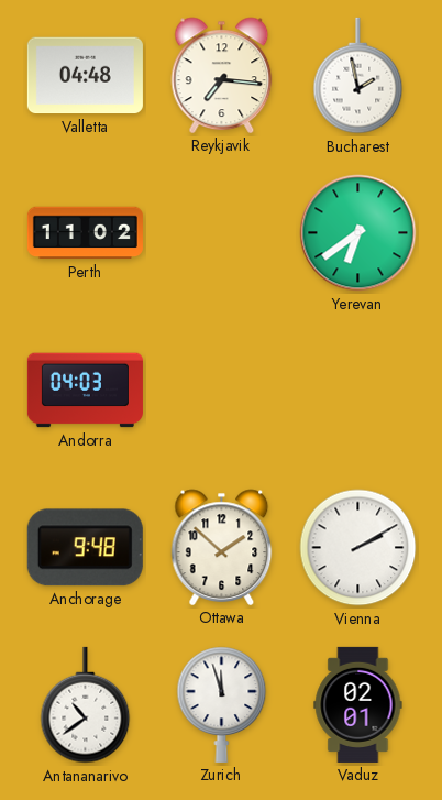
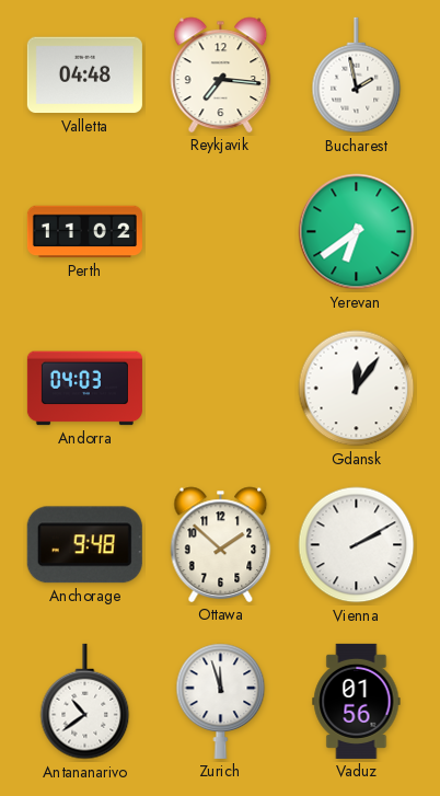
Gdansk: none -> 12:06
Vaduz: 02:01 -> 01:56
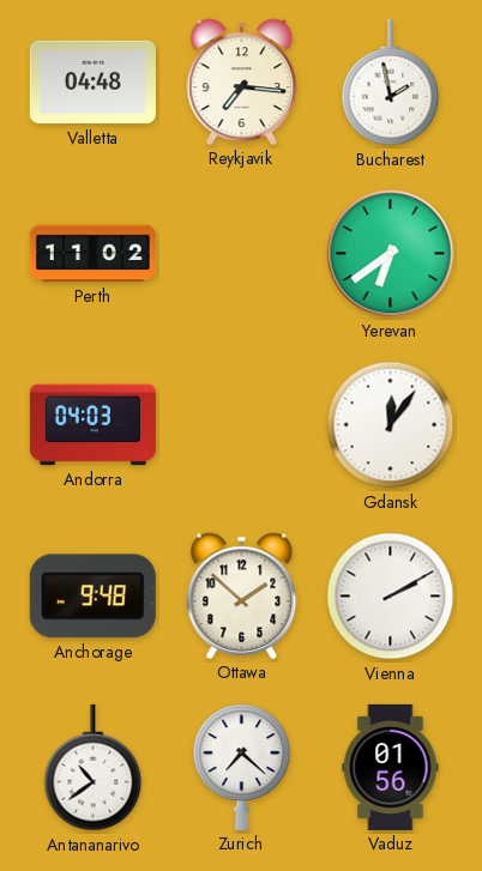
Zurich: 11:57 -> 7:22
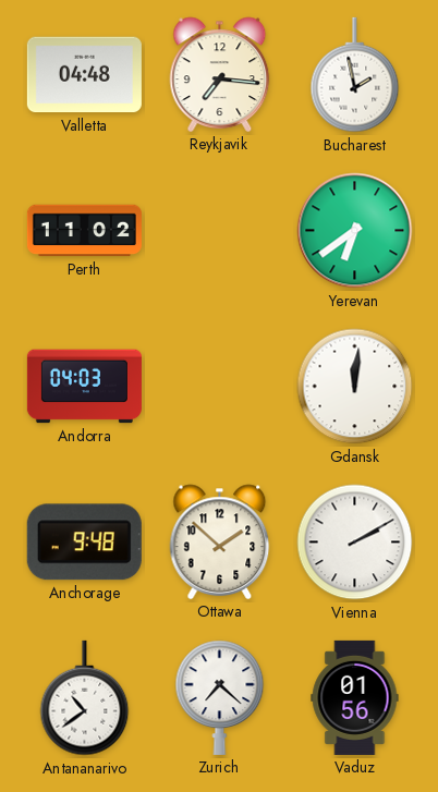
Gdansk: 12:06 -> 12:01
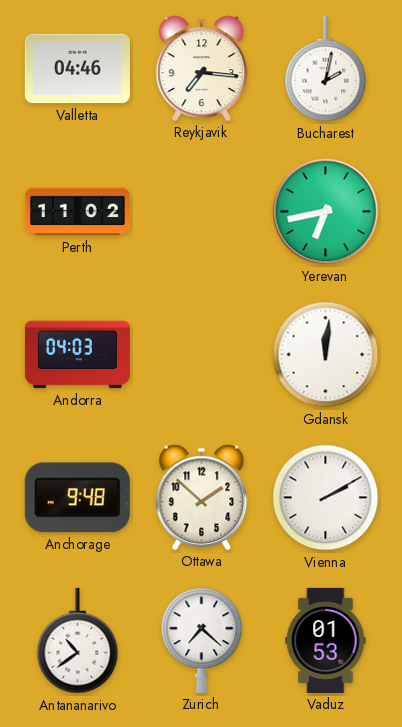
Valletta: 04:48 -> 04:46
Bucharest: 1:58 -> 2:02
Yerevan: 6:39 -> 6:43
Vaduz: 01:56 -> 01:53
